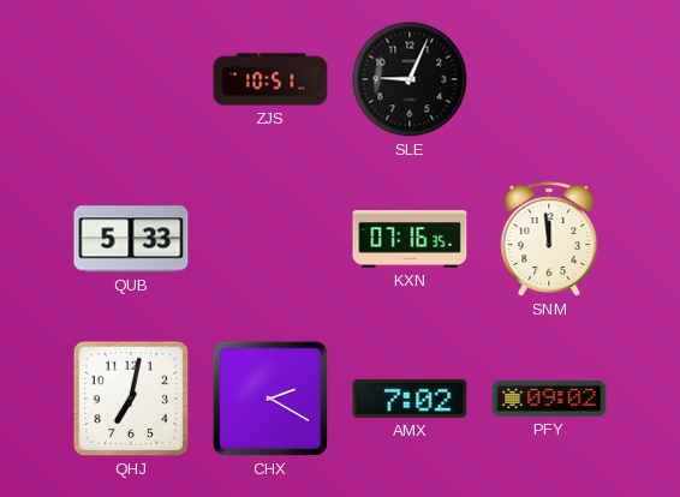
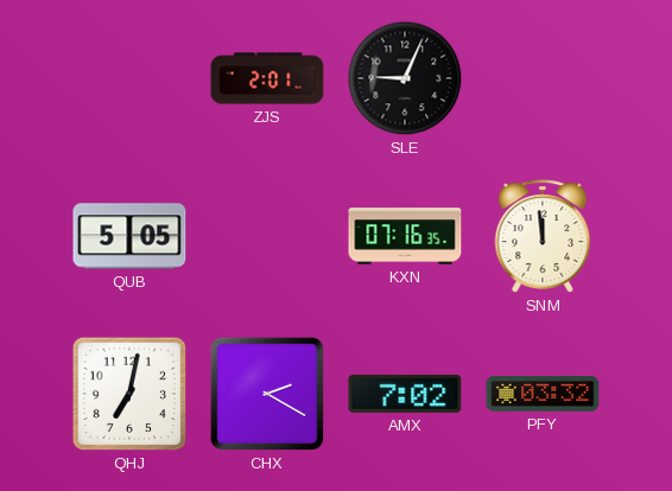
ZJS: 10:51 -> 2:01
QUB: 5:33 -> 5:05
PFY: 09:02 -> 03:32
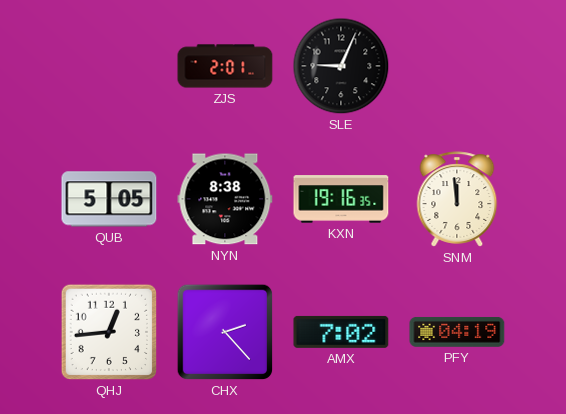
NYN: none -> 8:38
KXN: 07:16 -> 19:16
QHJ: 7:02 -> 12:44
CHX: 2:20 -> 2:23
PFY: 03:32 -> 04:19
